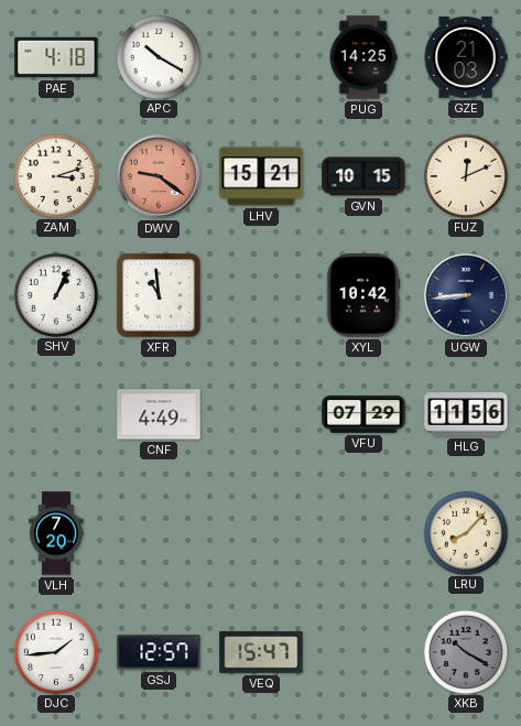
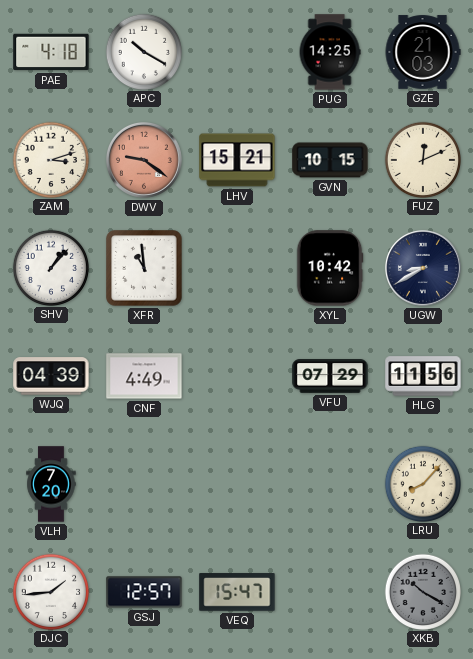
SHV: 1:04 -> 1:07
UGW: 8:44 -> 8:40
WJQ: none -> 04:39
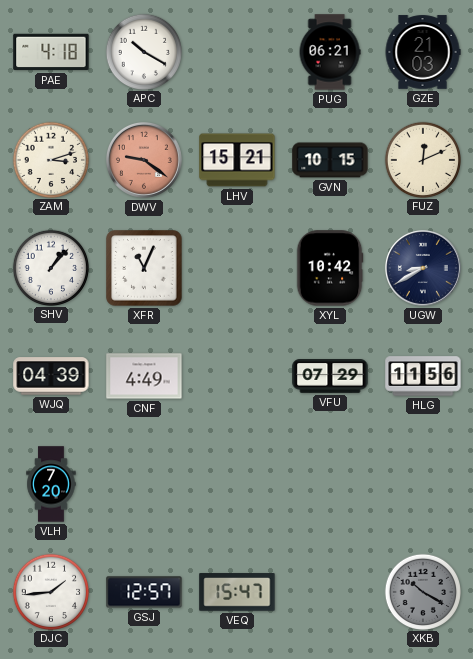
PUG: 14:25 -> 06:21
XFR: 10:59 -> 11:04
LRU: 8:07 -> none
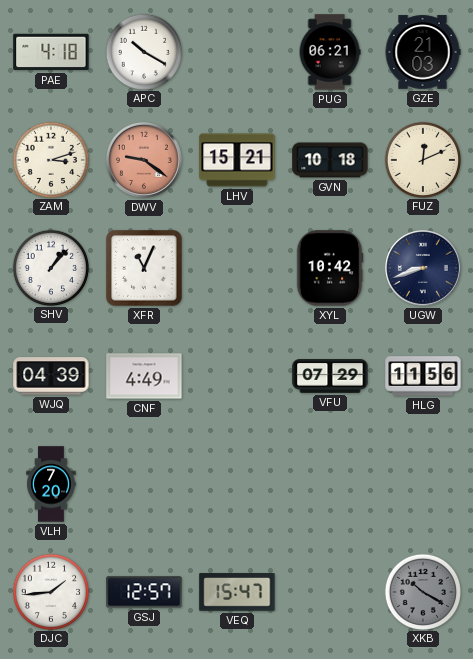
GVN: 10:15 -> 10:18
UGW: 8:40 -> 8:42
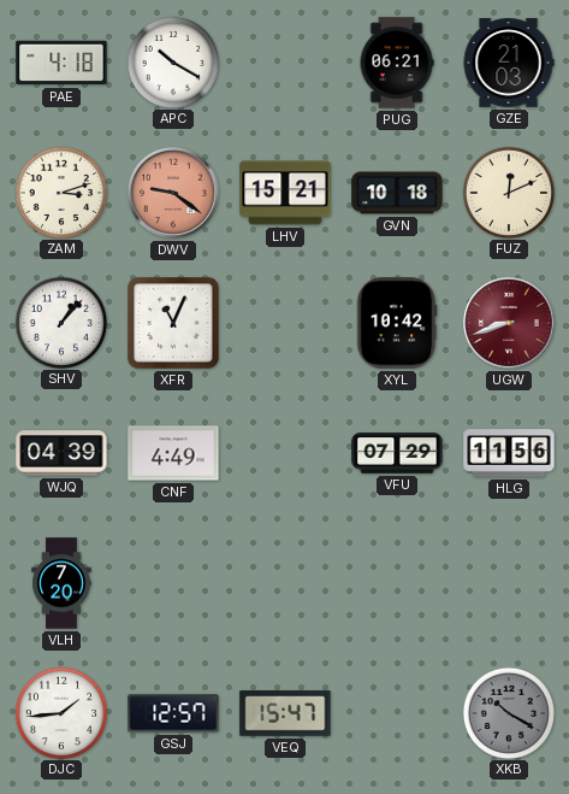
UGW dial: navy -> burgundy
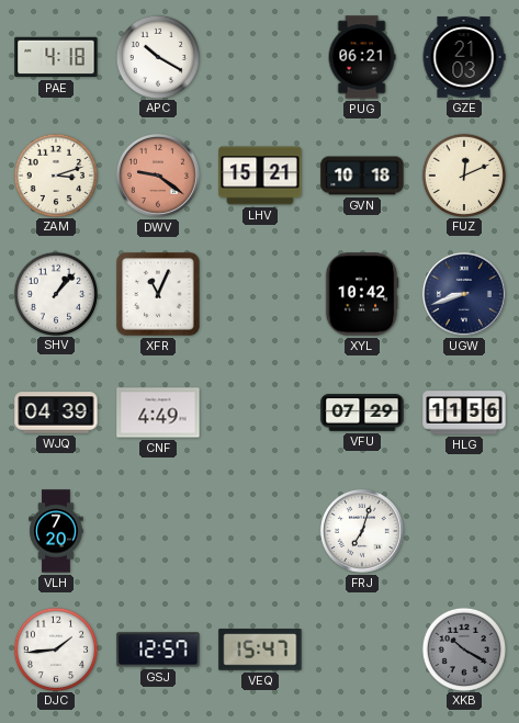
UGW dial: burgundy -> navy
FRJ: none -> 7:03
